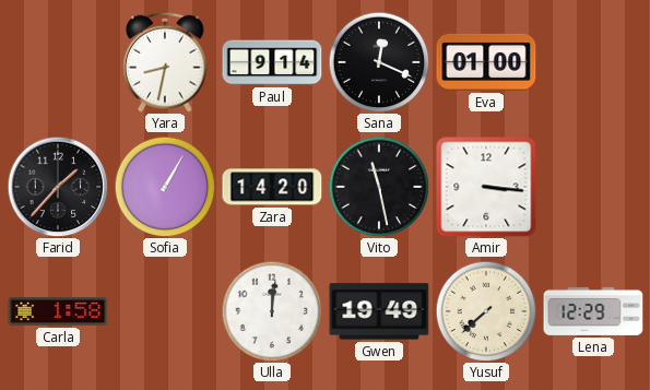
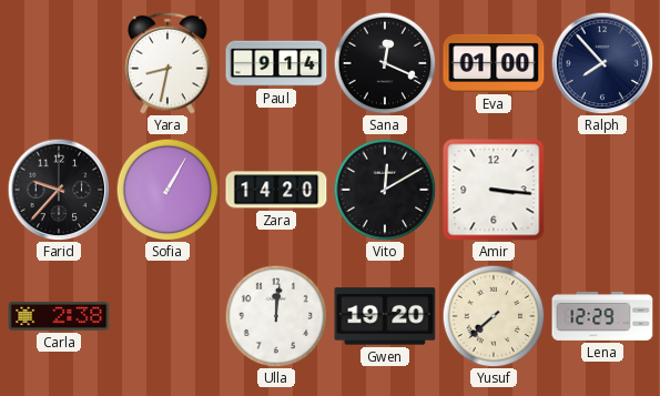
Ralph: none -> 7:53
Farid: 1:37 -> 9:37
Vito: 11:28 -> 12:10
Carla: 1:58 -> 2:38
Gwen: 19:49 -> 19:20
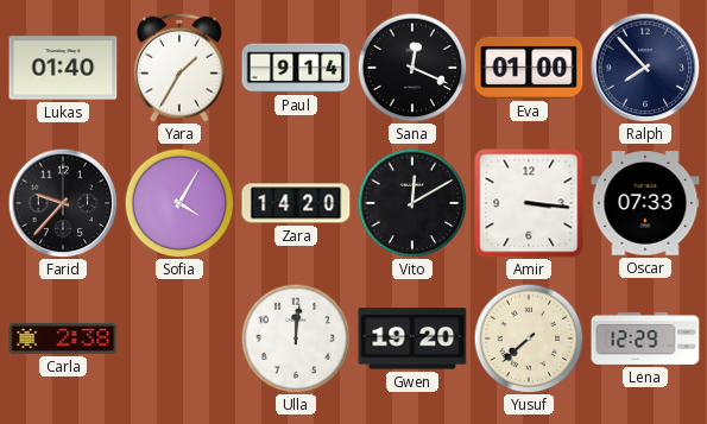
Lukas: none -> 01:40
Yara: 8:32 -> 1:35
Sofia: 1:05 -> 4:05
Oscar: none -> 07:33
